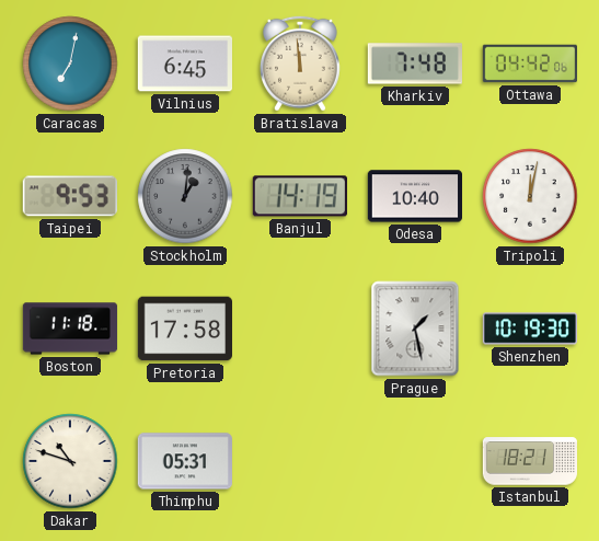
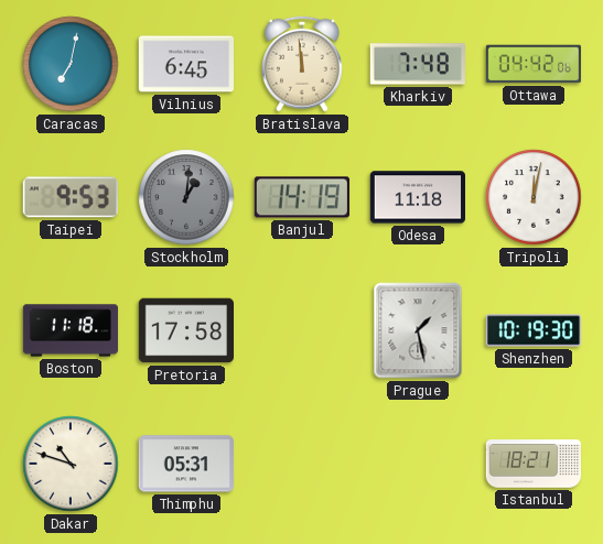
Odesa: 10:40 -> 11:18
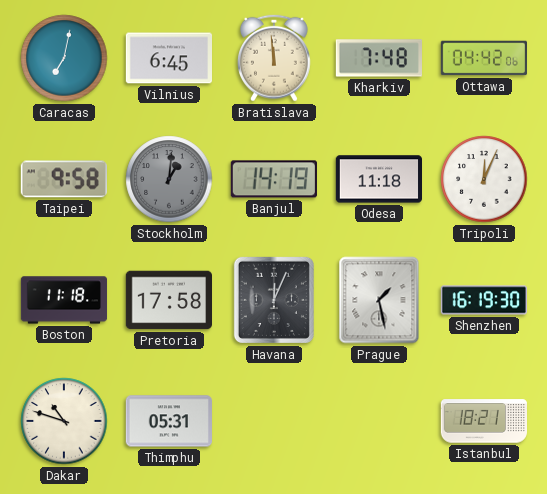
Taipei: 9:53 -> 9:58
Tripoli: 12:02 -> 12:04
Havana: none -> 12:04
Shenzhen: 10:19 -> 16:19
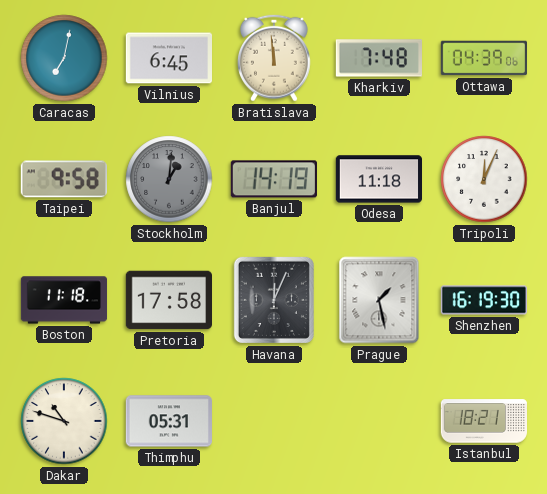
Ottawa: 04:42 -> 04:39
